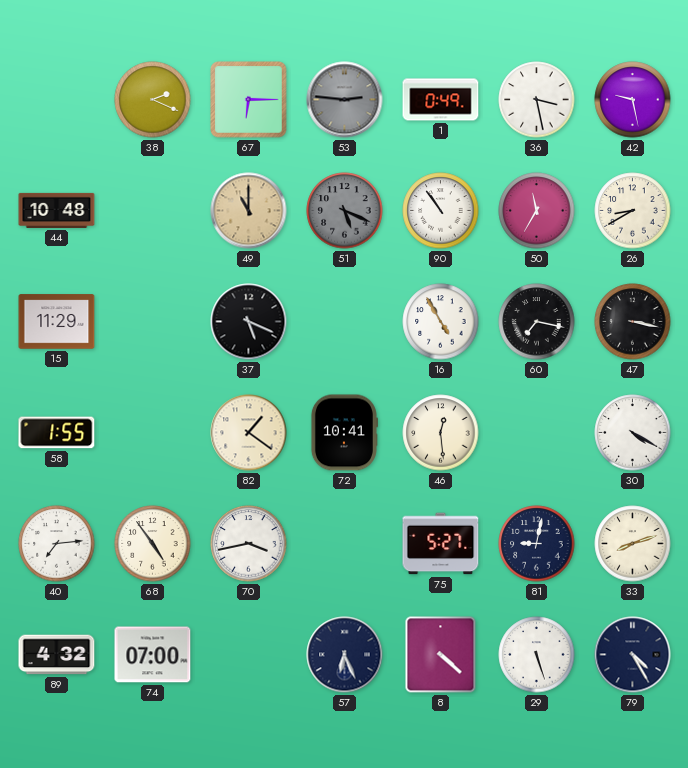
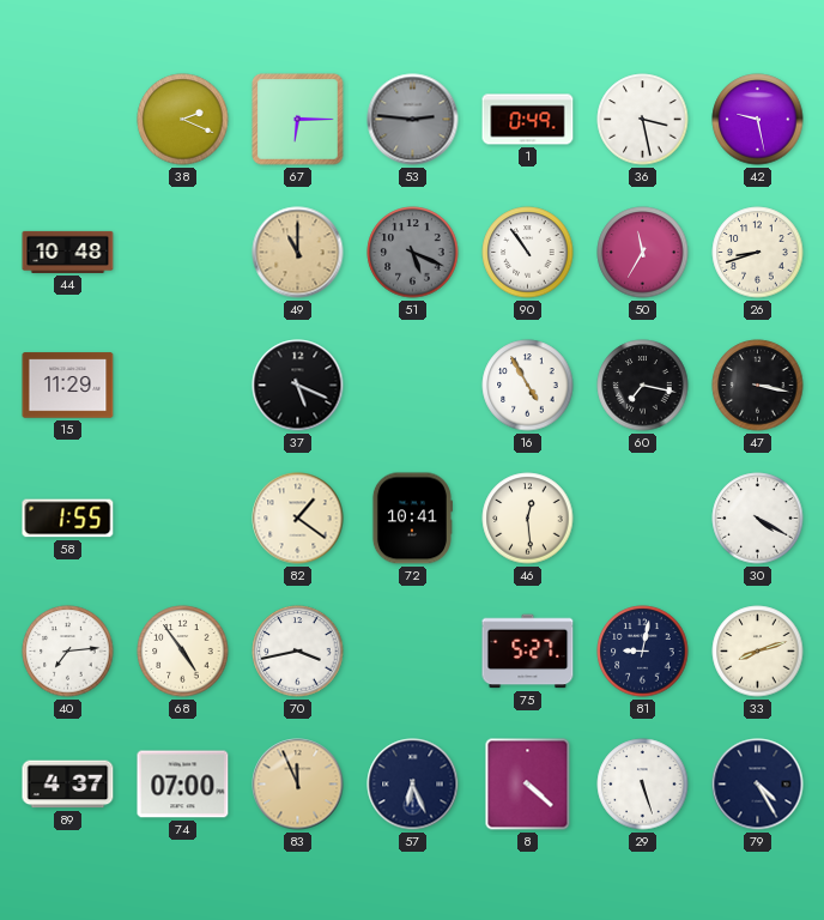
26: 8:40 -> 8:42
89: 4:32 -> 4:37
83: none -> 11:56
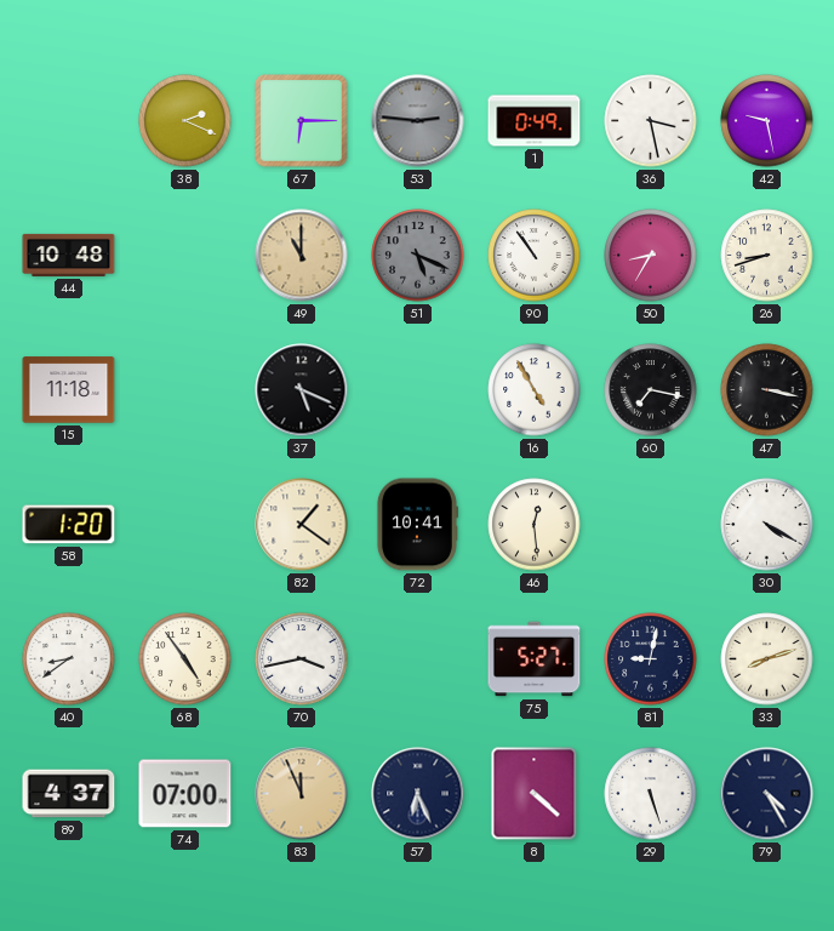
50: 11:35 -> 8:35
15: 11:29 -> 11:18
58: 1:55 -> 1:20
40: 7:14 -> 8:39
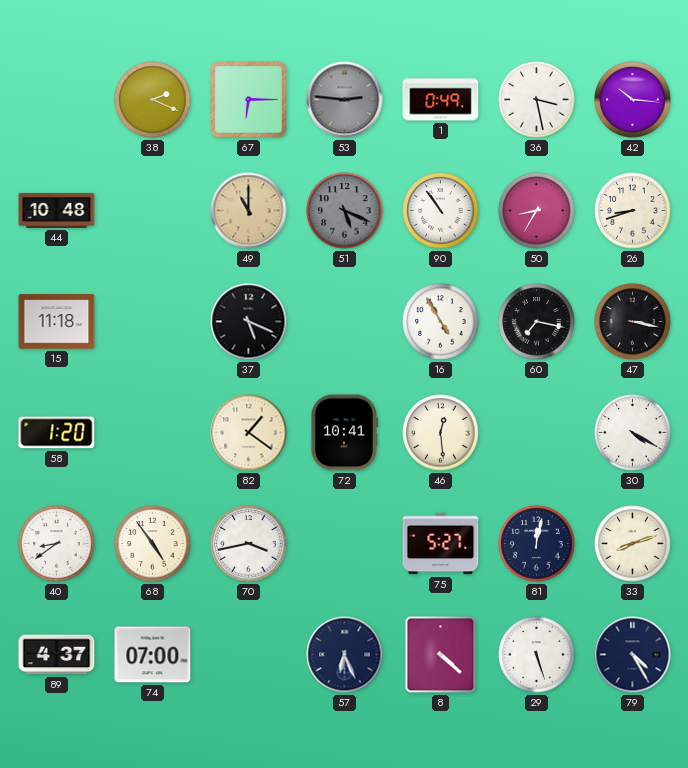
42: 9:28 -> 10:16
81: 9:02 -> 12:02
83: 11:56 -> none
